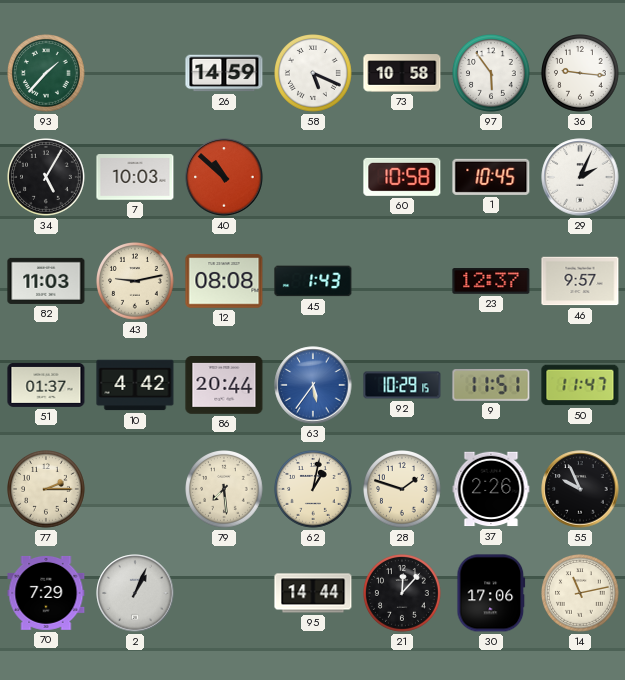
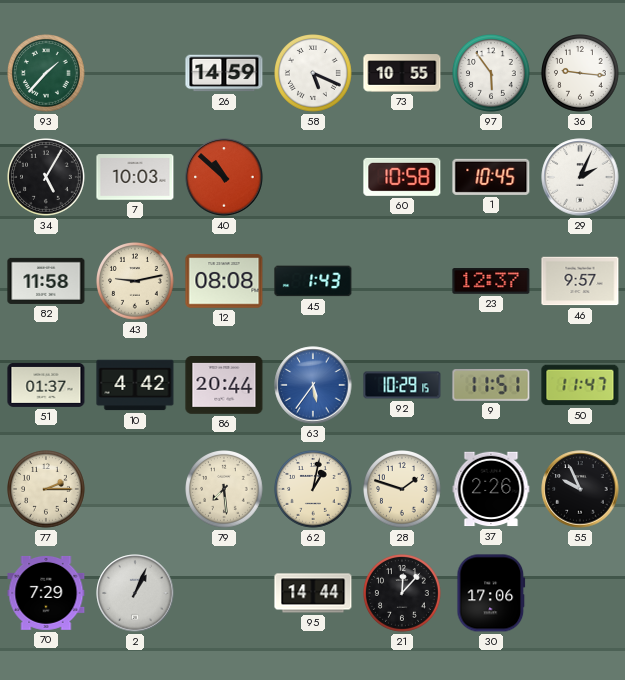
73: 10:58 -> 10:55
82: 11:03 -> 11:58
14: 11:13 -> none
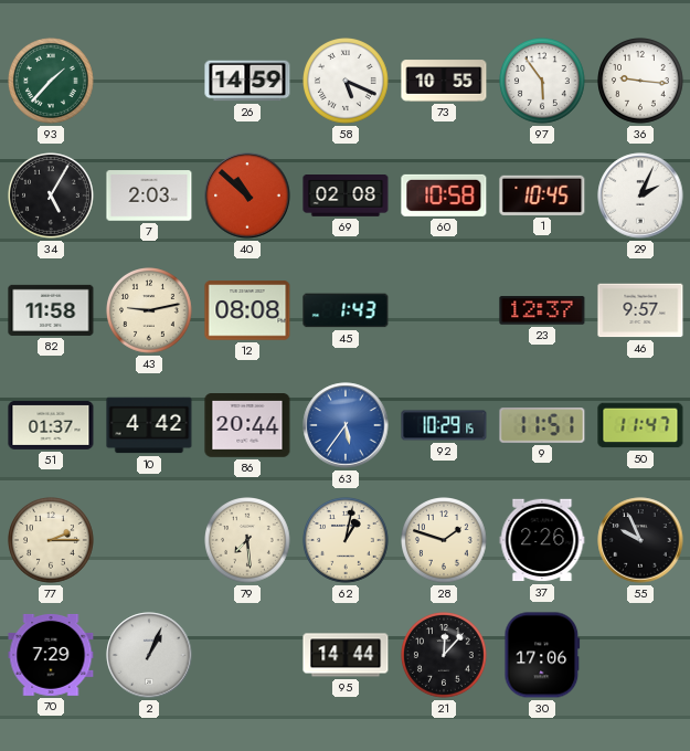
7: 10:03 -> 2:03
69: none -> 02:08
